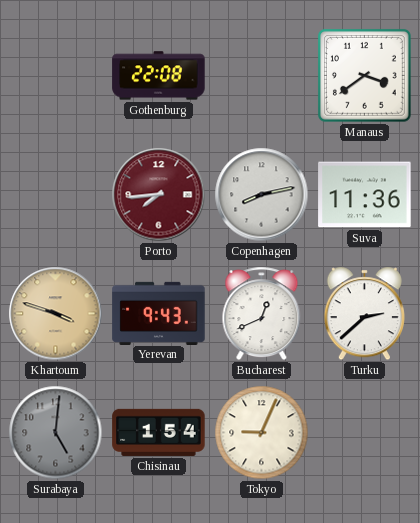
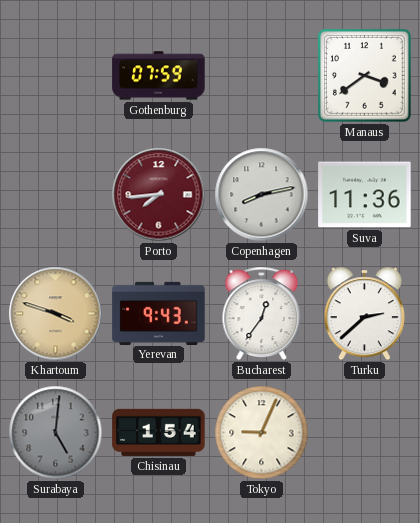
Gothenburg: 22:08 -> 07:59
Bucharest: 12:41 -> 12:36
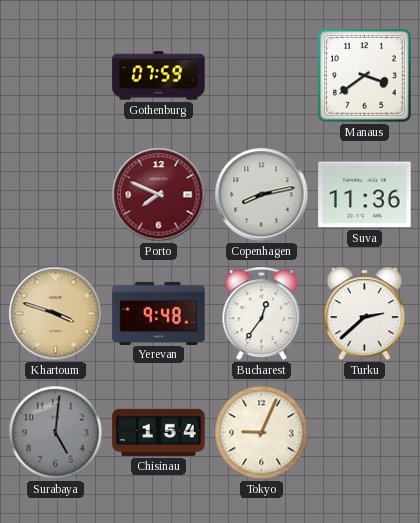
Porto: 7:44 -> 7:49
Yerevan: 9:43 -> 9:48
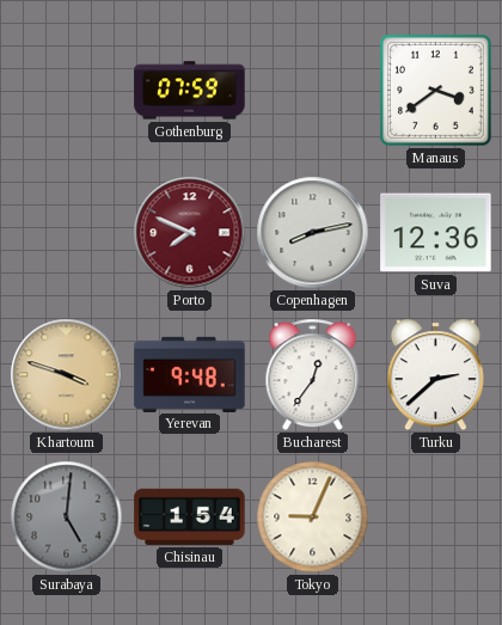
Suva: 11:36 -> 12:36
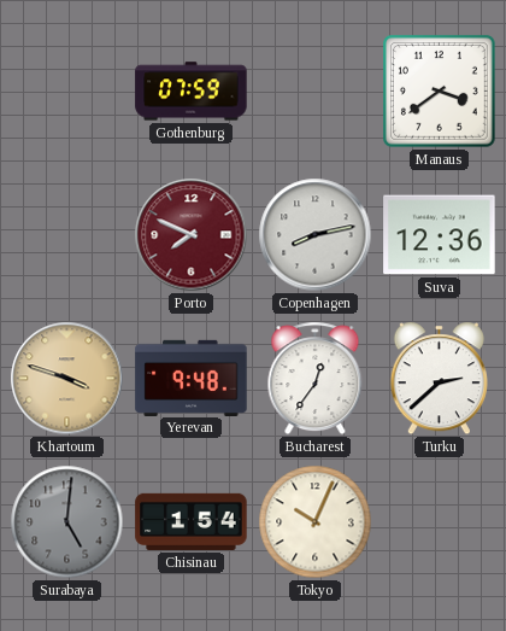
Tokyo: 9:04 -> 10:04
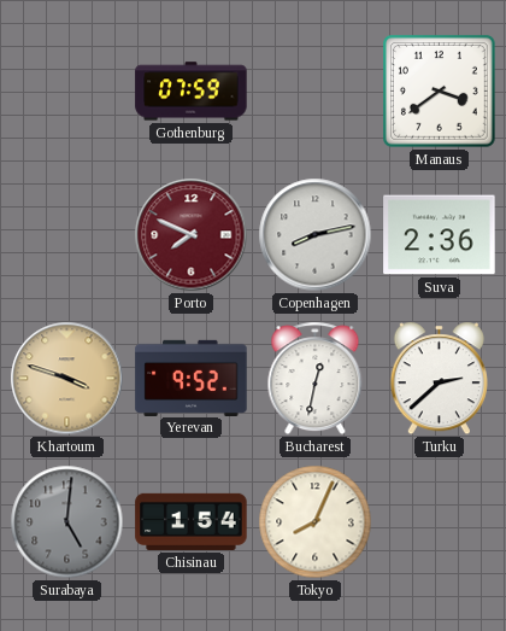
Suva: 12:36 -> 2:36
Yerevan: 9:48 -> 9:52
Bucharest: 12:36 -> 12:32
Tokyo: 10:04 -> 8:04
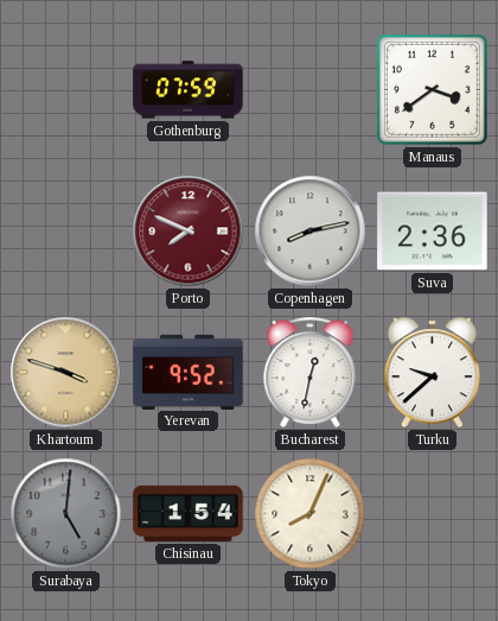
Turku: 2:38 -> 9:38
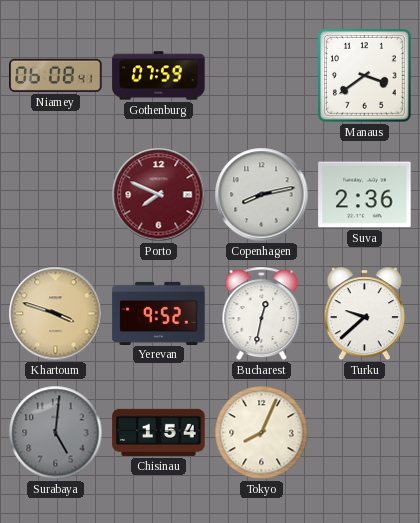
Niamey: none -> 06:08
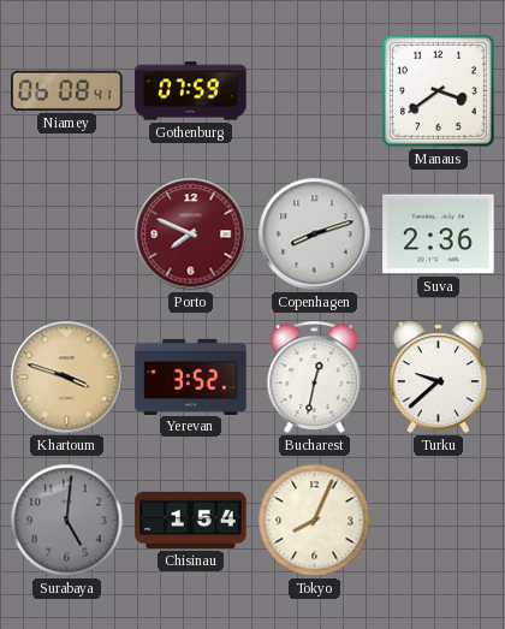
Copenhagen: 8:13 -> 8:12
Yerevan: 9:52 -> 3:52
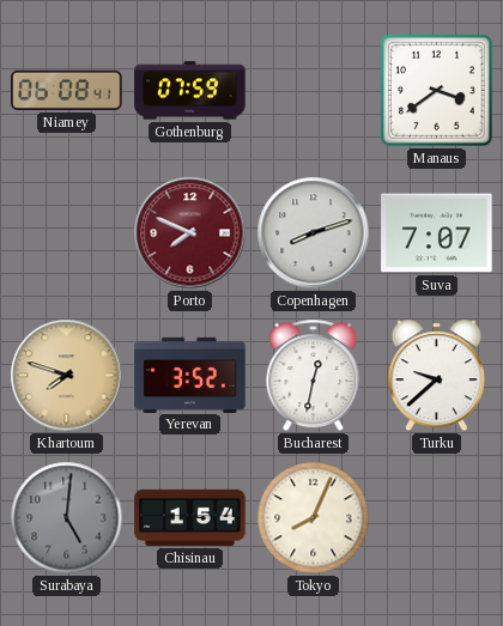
Suva: 2:36 -> 7:07
Khartoum: 3:48 -> 7:48
